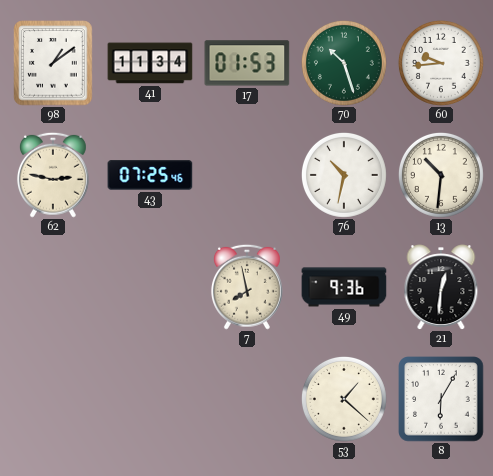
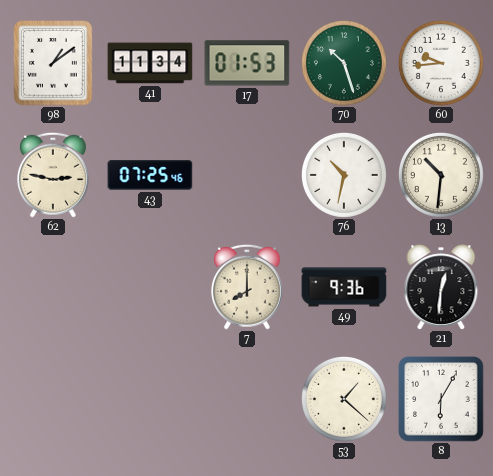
7: 7:58 -> 8:00
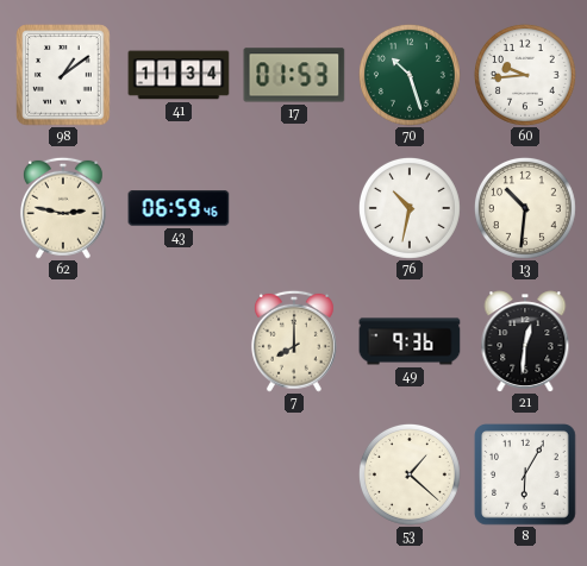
43: 07:25 -> 06:59
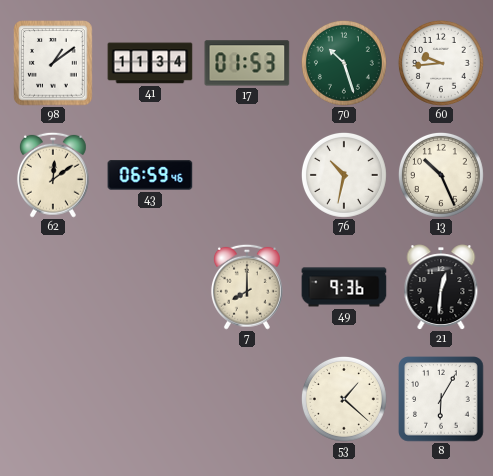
62: 2:47 -> 12:09
13: 10:31 -> 10:26
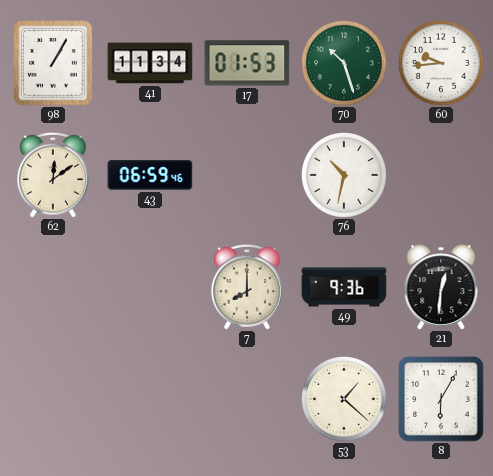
98: 1:09 -> 1:05
13: 10:26 -> none
